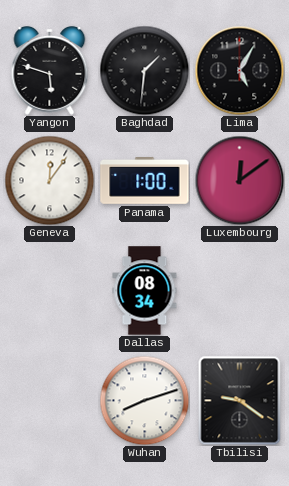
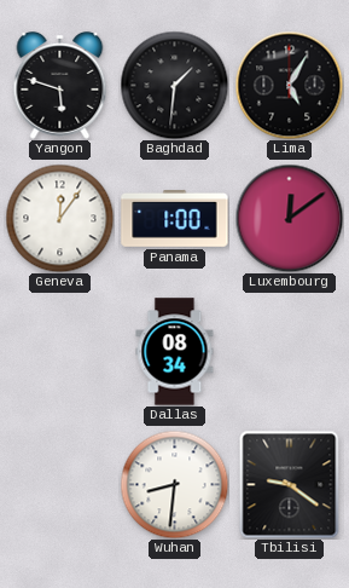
Wuhan: 8:12 -> 8:31
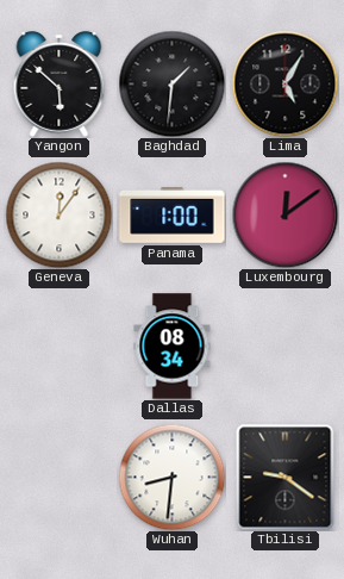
Yangon: 5:48 -> 5:52
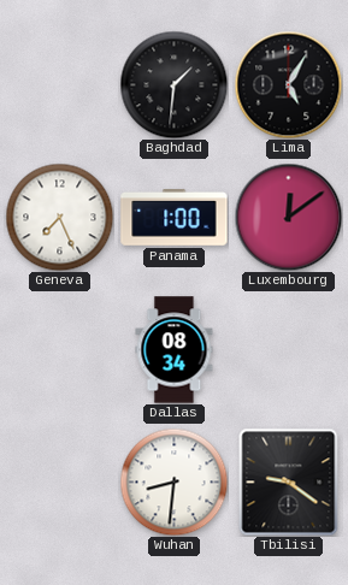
Yangon: 5:52 -> none
Geneva: 12:06 -> 7:26
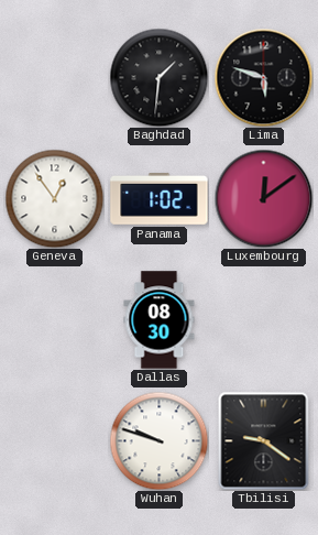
Lima: 5:05 -> 5:48
Geneva: 7:26 -> 12:54
Panama: 1:00 -> 1:02
Dallas: 08:34 -> 08:30
Wuhan: 8:31 -> 9:48
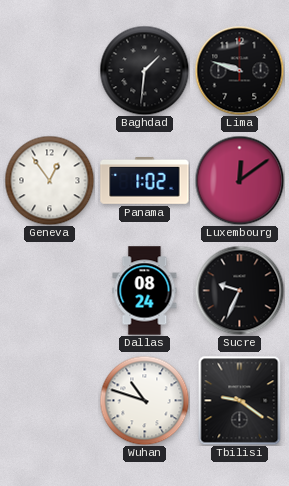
Lima: 5:48 -> 9:48
Dallas: 08:30 -> 08:24
Sucre: none -> 9:34
Wuhan: 9:48 -> 10:48
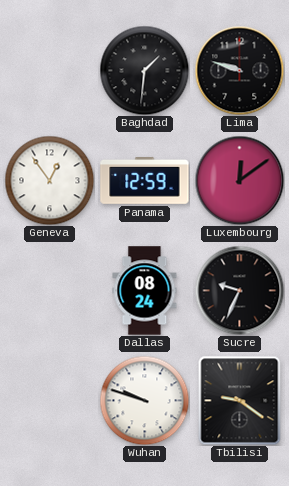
Panama: 1:02 -> 12:59
Wuhan: 10:48 -> 9:48
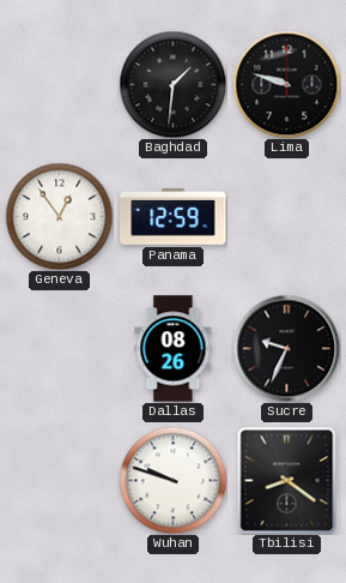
Luxembourg: 12:09 -> none
Dallas: 08:24 -> 08:26
Tbilisi: 9:21 -> 8:21
